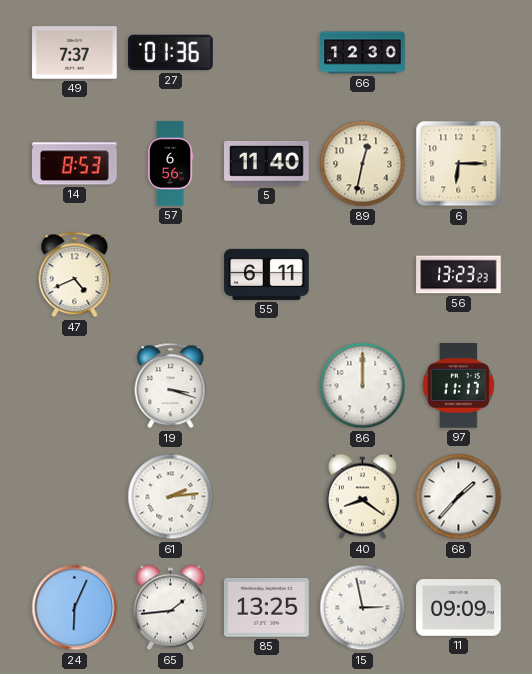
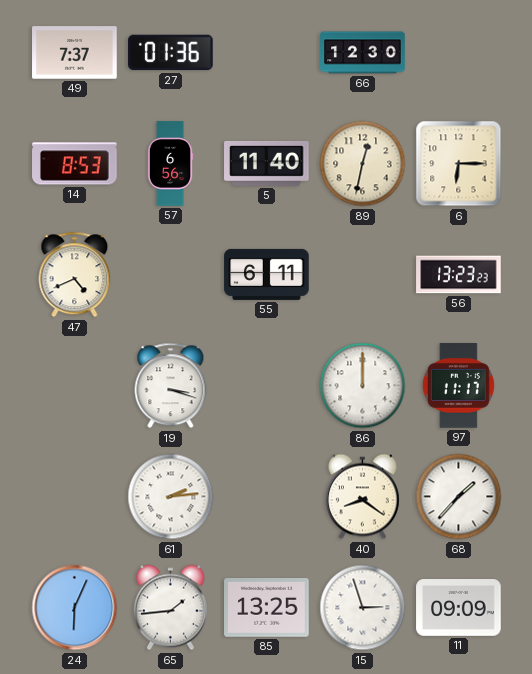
15: 2:58 -> 2:57
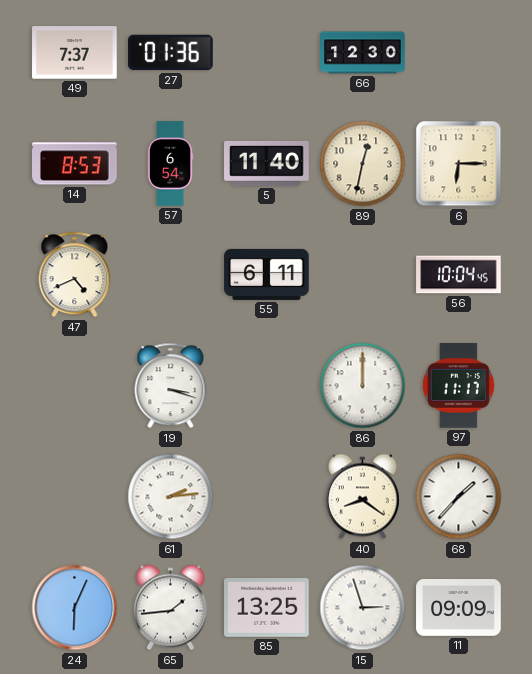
57: 6:56 -> 6:54
56: 13:23 -> 10:04
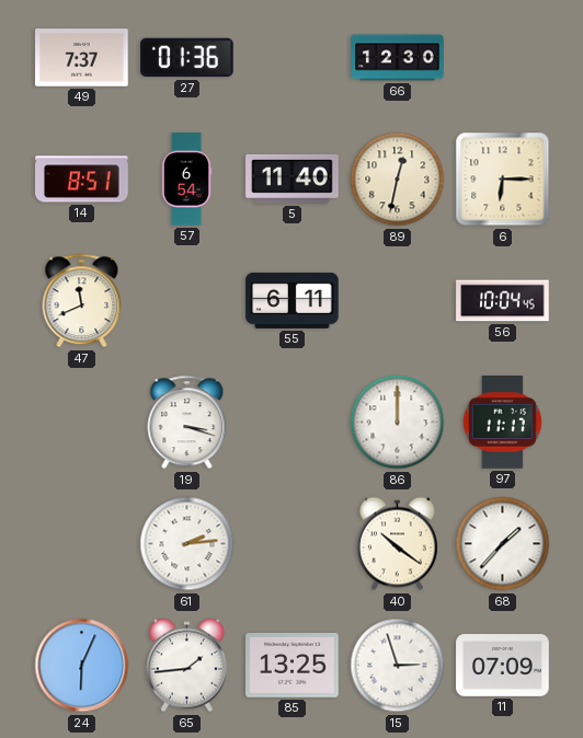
14: 8:53 -> 8:51
47: 4:41 -> 11:41
40: 8:21 -> 10:21
11: 09:09 -> 07:09
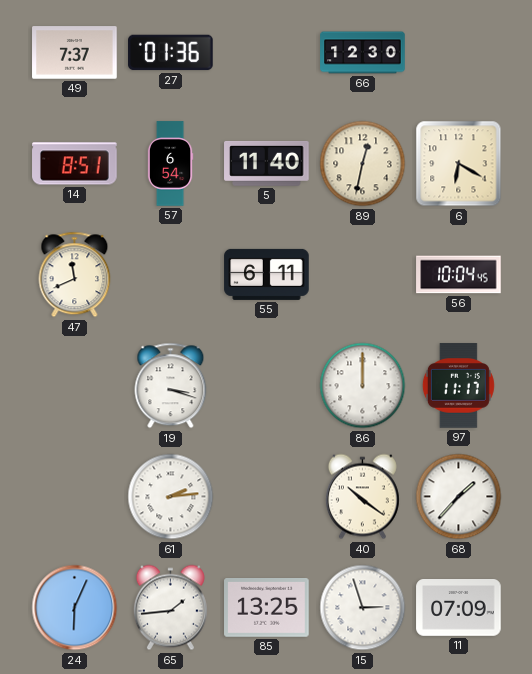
6: 6:15 -> 6:20
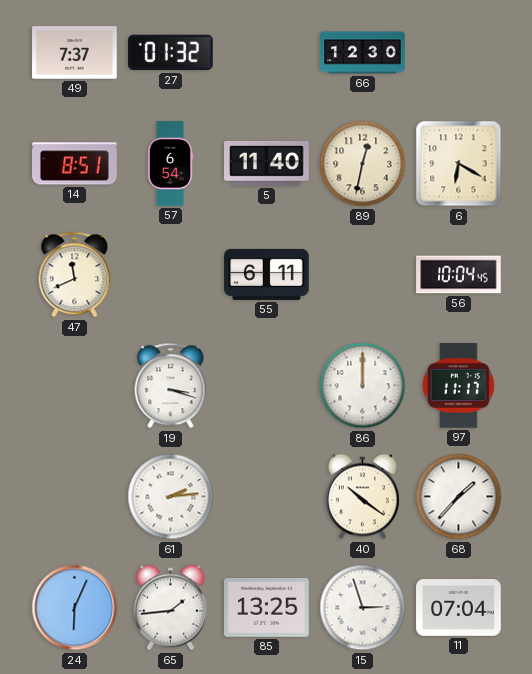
27: 01:36 -> 01:32
11: 07:09 -> 07:04
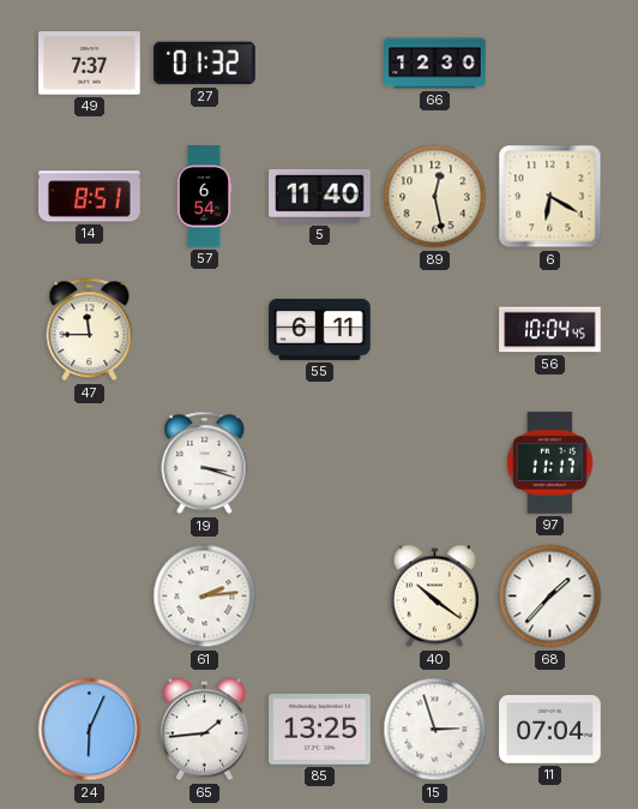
89: 12:32 -> 12:28
47: 11:41 -> 11:45
86: 12:00 -> none
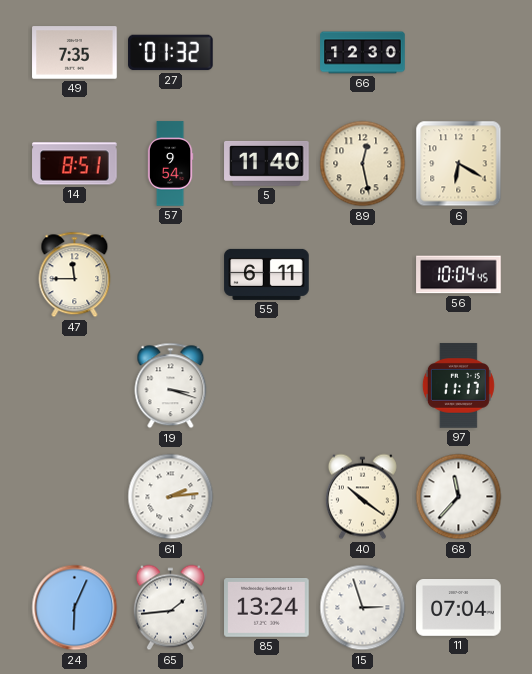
49: 7:37 -> 7:35
57: 6:54 -> 9:54
68: 1:37 -> 11:37
85: 13:25 -> 13:24
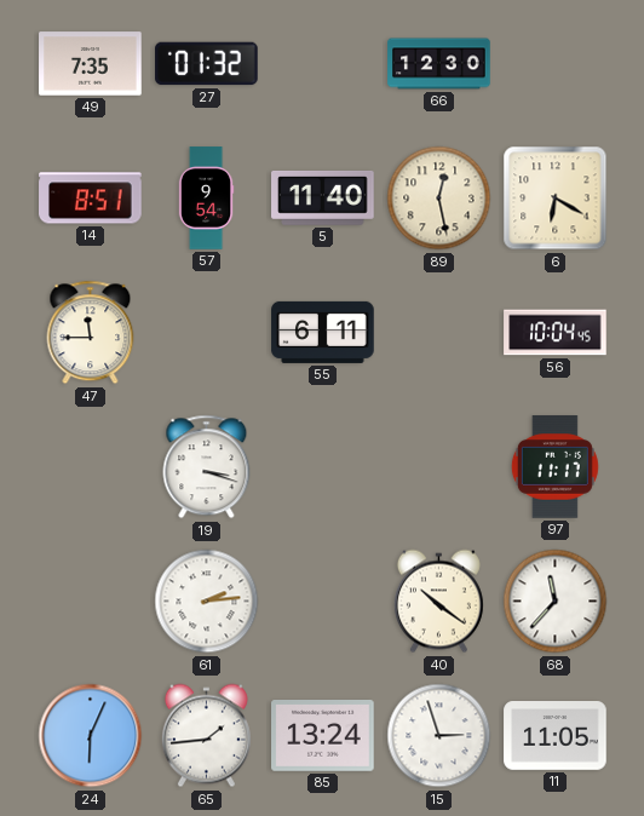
11: 07:04 -> 11:05
